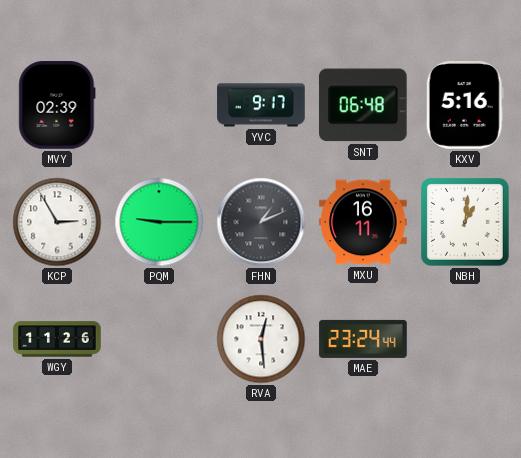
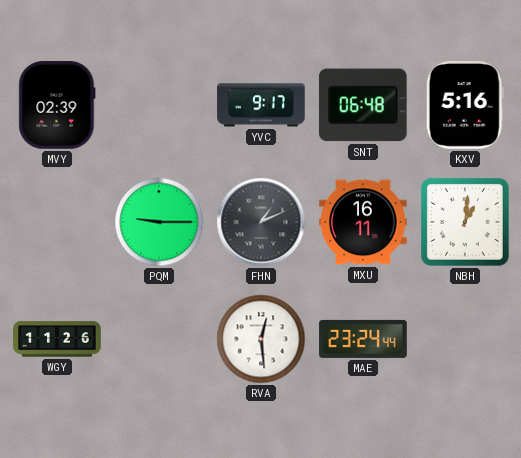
KCP: 2:55 -> none
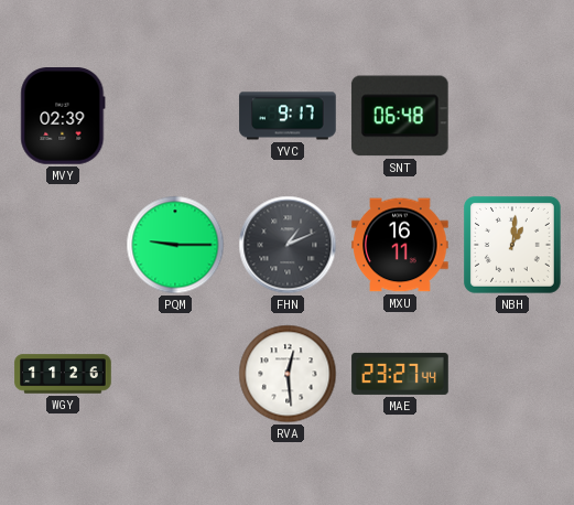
KXV: 5:16 -> none
MAE: 23:24 -> 23:27
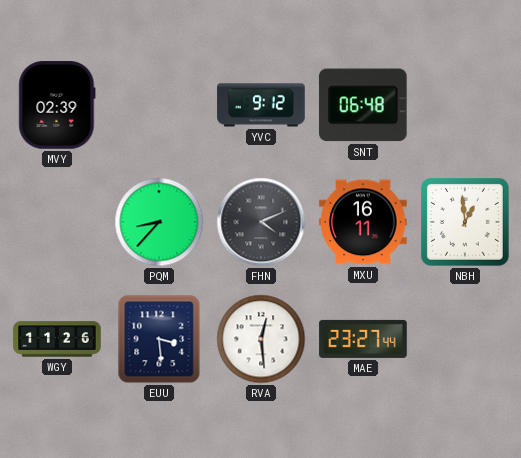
YVC: 9:17 -> 9:12
PQM: 9:15 -> 8:37
FHN: 1:11 -> 4:11
NBH: 1:01 -> 12:59
EUU: none -> 3:29
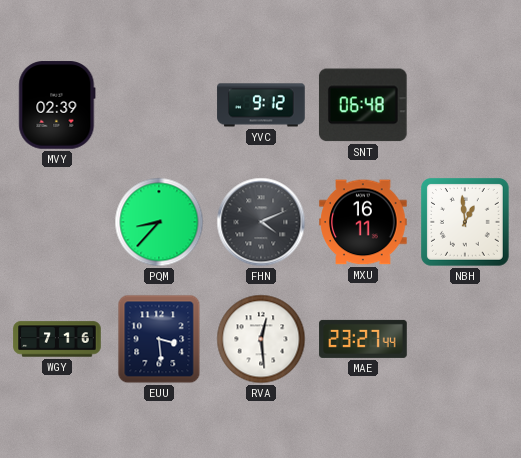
WGY: 11:26 -> 7:16
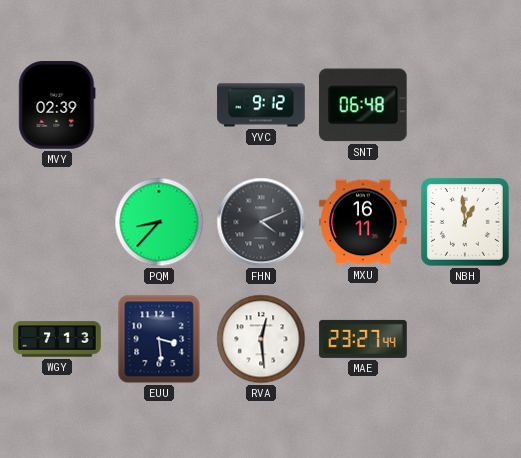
WGY: 7:16 -> 7:13
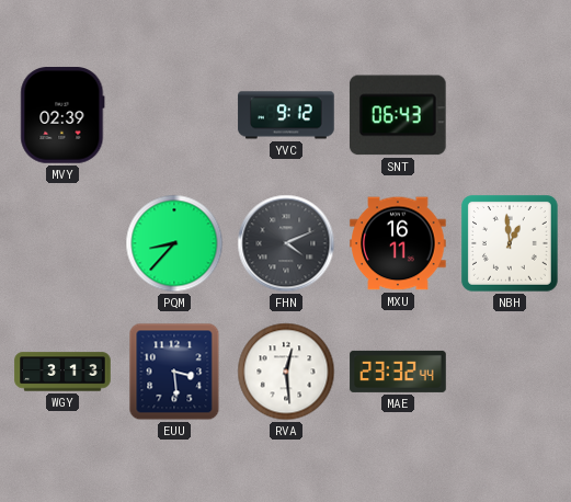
SNT: 06:48 -> 06:43
WGY: 7:13 -> 3:13
MAE: 23:27 -> 23:32
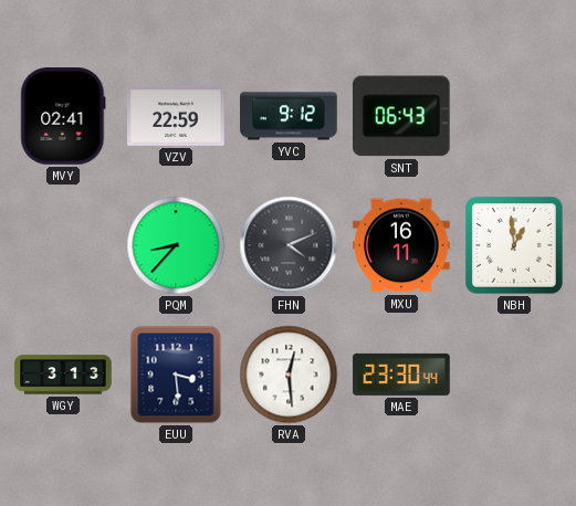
MVY: 02:39 -> 02:41
VZV: none -> 22:59
MAE: 23:32 -> 23:30
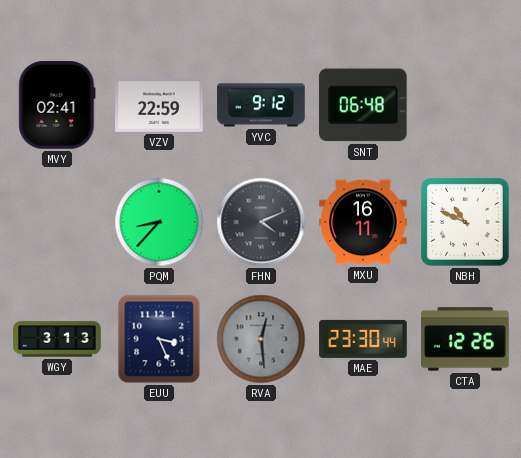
SNT: 06:43 -> 06:48
NBH: 12:59 -> 10:49
EUU: 3:29 -> 3:26
RVA dial: white -> grey
CTA: none -> 12:26
